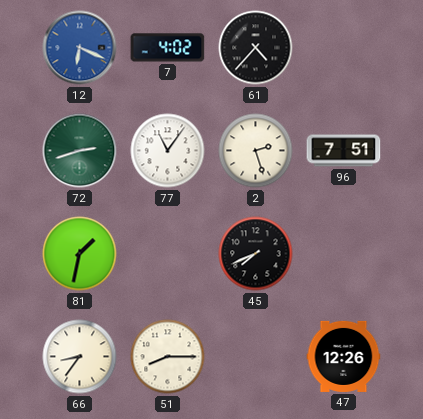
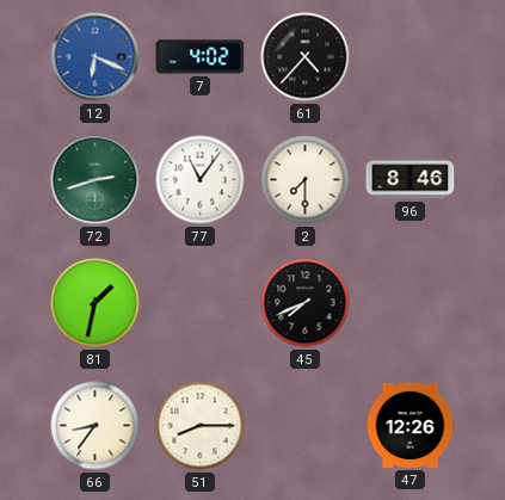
2: 2:27 -> 7:30
96: 7:51 -> 8:46
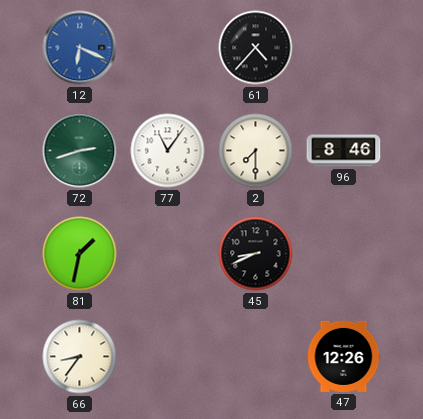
7: 4:02 -> none
45: 7:41 -> 8:41
51: 8:15 -> none
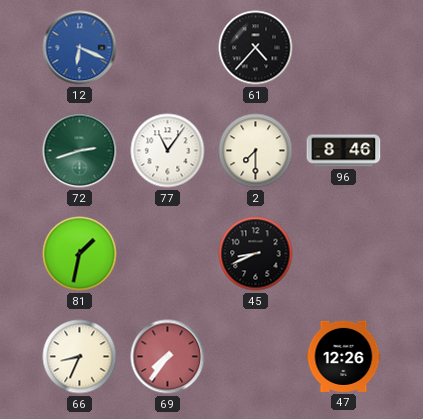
66: 8:36 -> 8:34
69: none -> 7:36
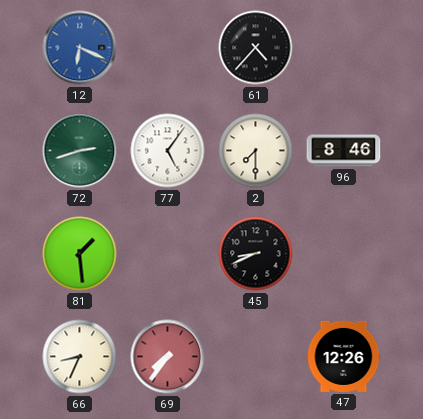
77: 11:06 -> 5:06
81: 1:32 -> 1:29
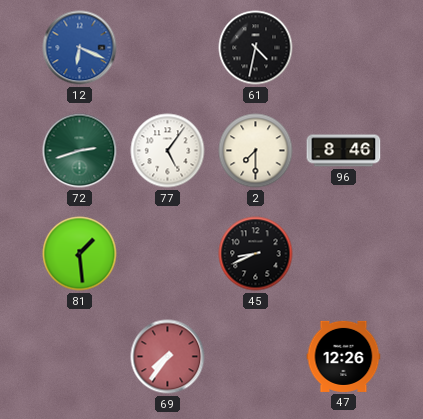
61: 4:37 -> 4:32
66: 8:34 -> none
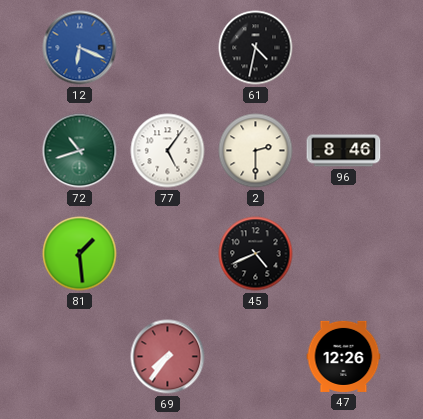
72: 2:42 -> 10:42
2: 7:30 -> 2:30
45: 8:41 -> 4:41
